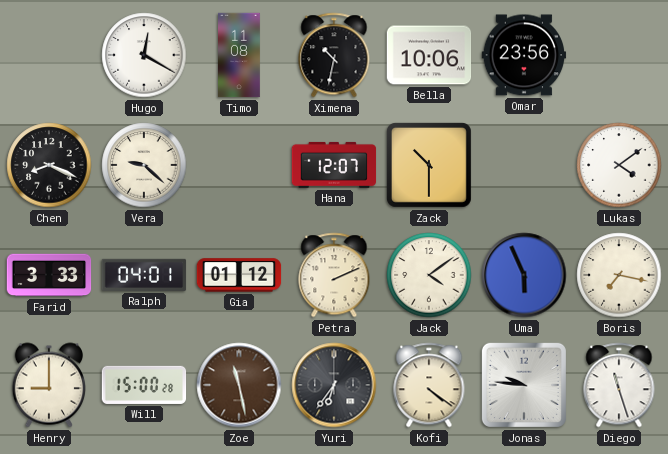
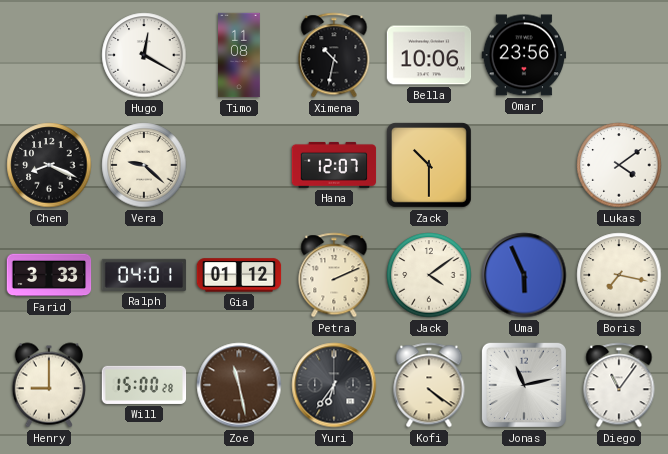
Jonas: 9:46 -> 11:13
Diego: 11:27 -> 11:06
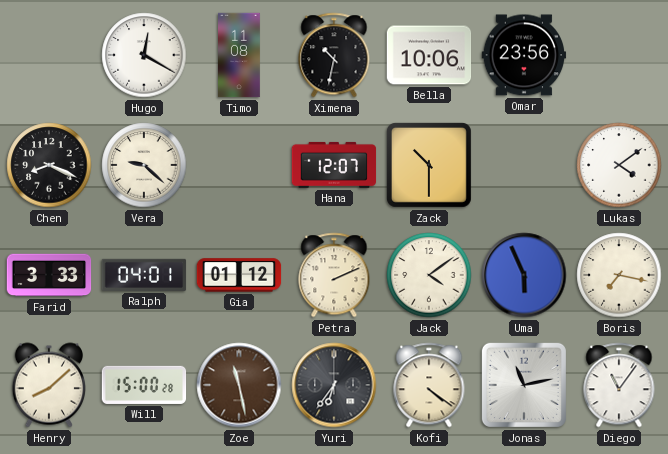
Henry: 9:00 -> 8:08
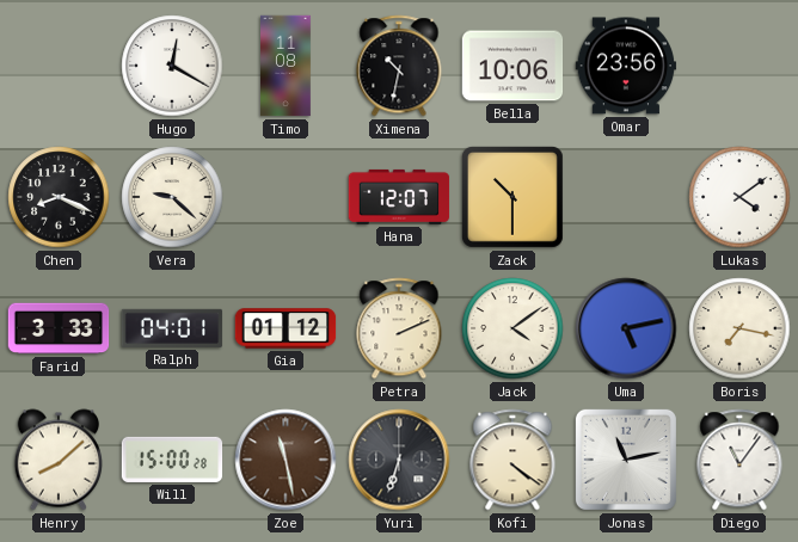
Uma: 5:56 -> 5:13
Yuri: 6:36 -> 6:33
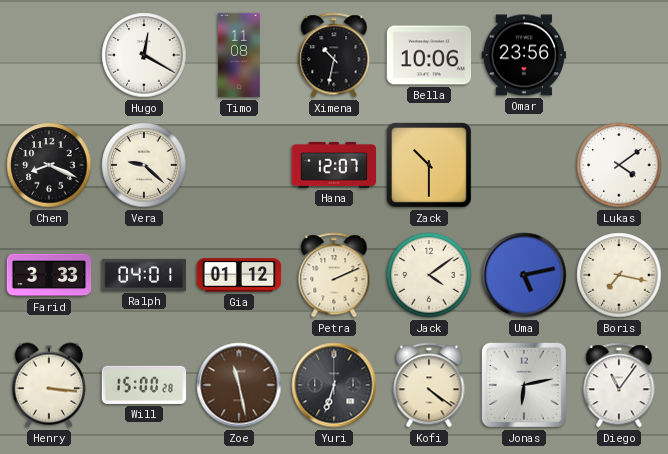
Henry: 8:08 -> 3:16
Jonas: 11:13 -> 6:13
